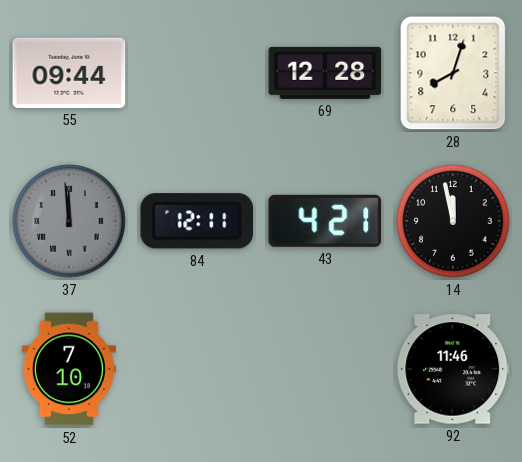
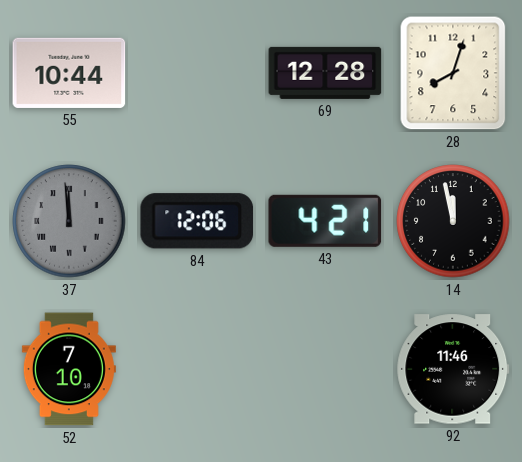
55: 09:44 -> 10:44
84: 12:11 -> 12:06
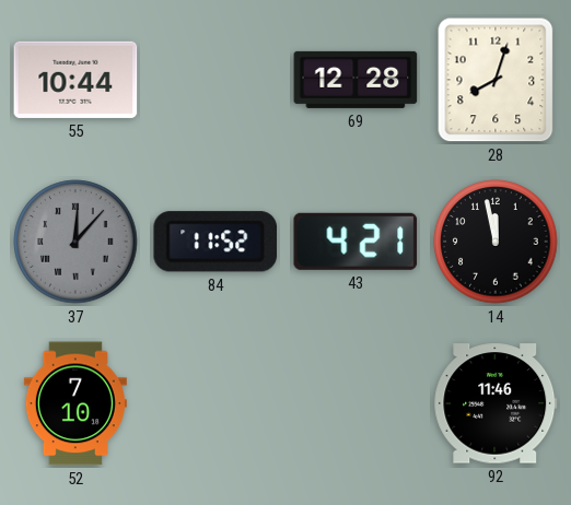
37: 11:59 -> 12:07
84: 12:06 -> 11:52
